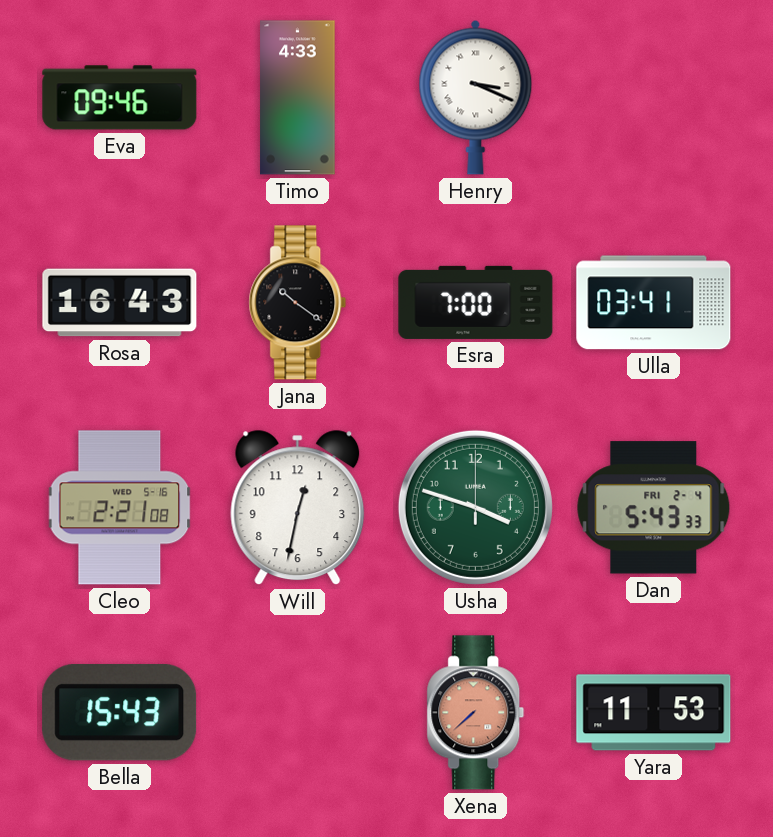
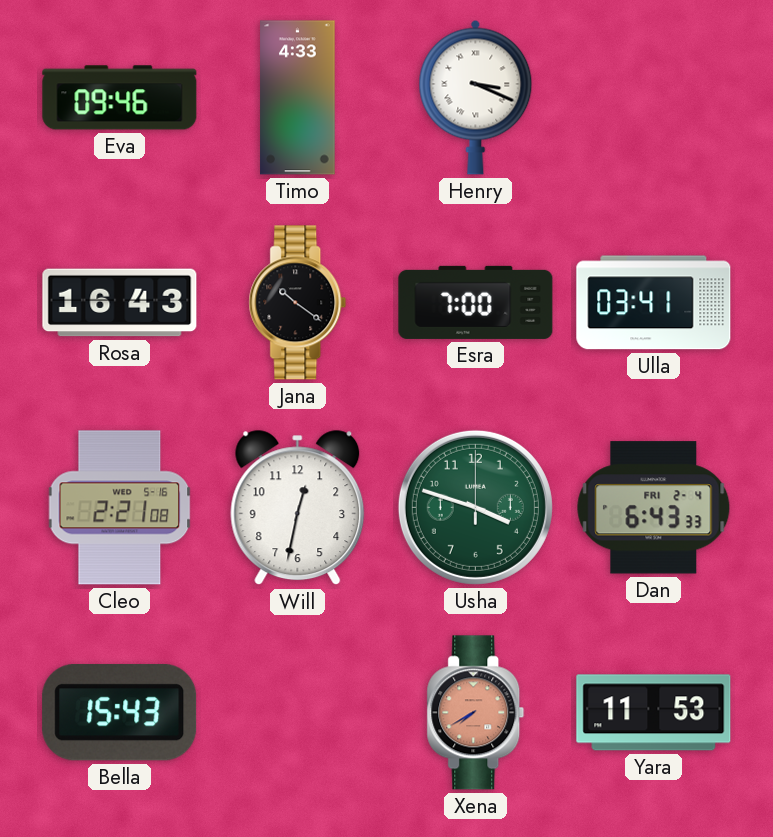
Dan: 5:43 -> 6:43
Xena: 7:38 -> 7:40
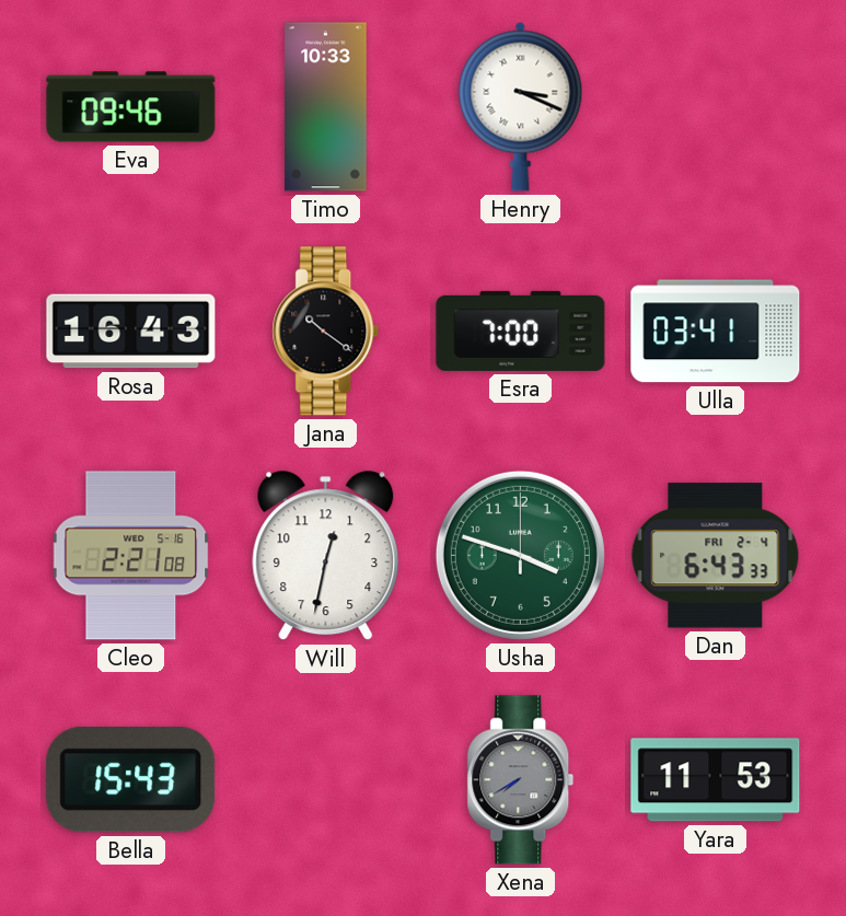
Timo: 4:33 -> 10:33
Xena dial: salmon -> grey
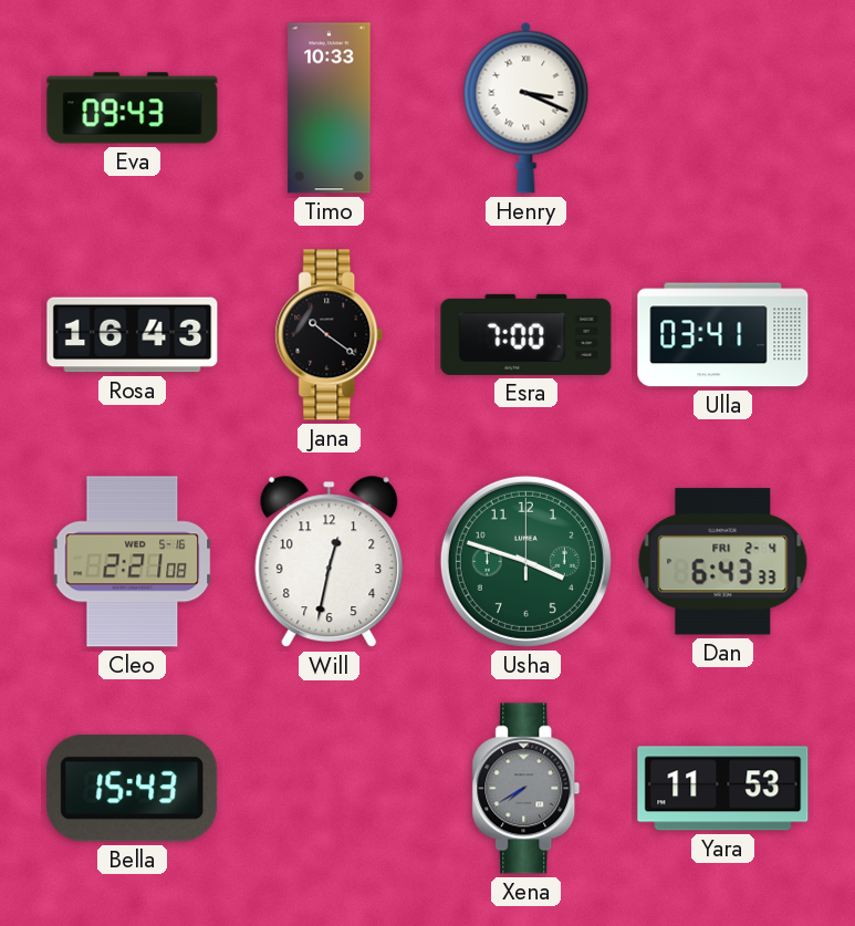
Eva: 09:46 -> 09:43
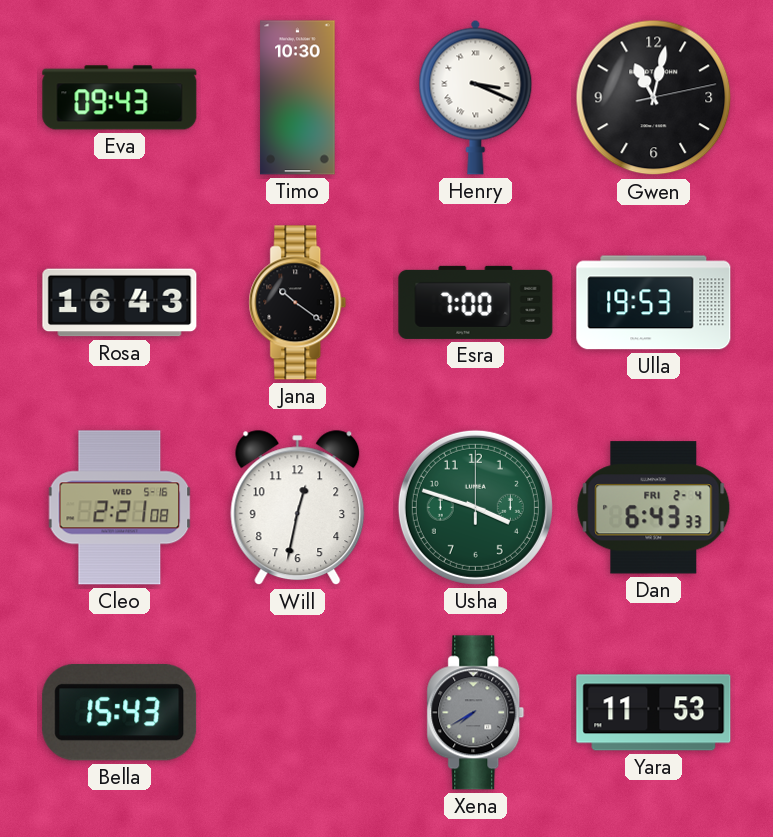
Timo: 10:33 -> 10:30
Gwen: none -> 11:02
Ulla: 03:41 -> 19:53
